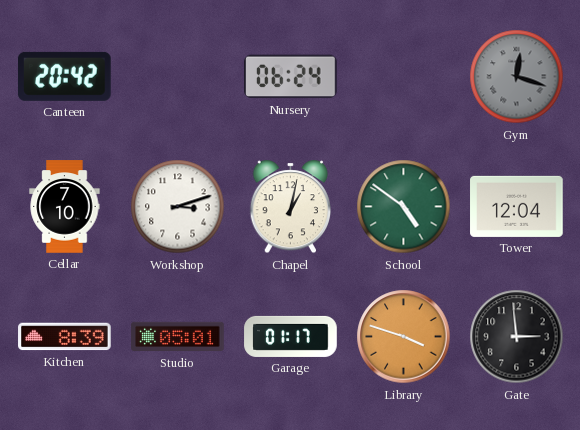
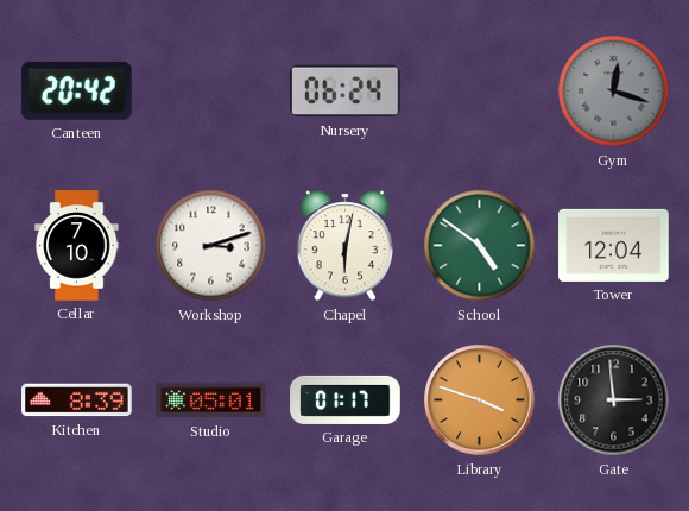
Chapel: 1:02 -> 6:02
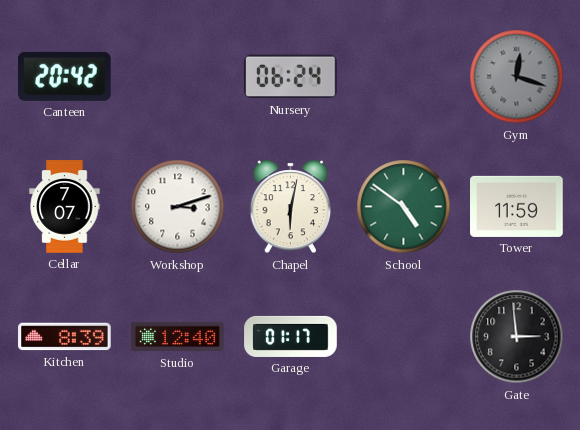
Cellar: 7:10 -> 7:07
Tower: 12:04 -> 11:59
Studio: 05:01 -> 12:40
Library: 3:48 -> none
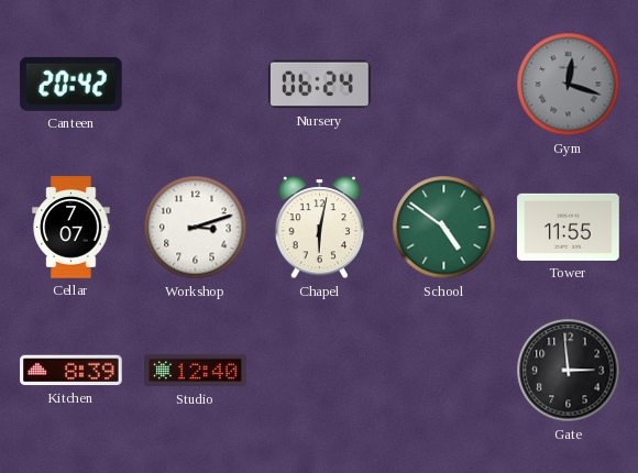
Tower: 11:59 -> 11:55
Garage: 01:17 -> none
